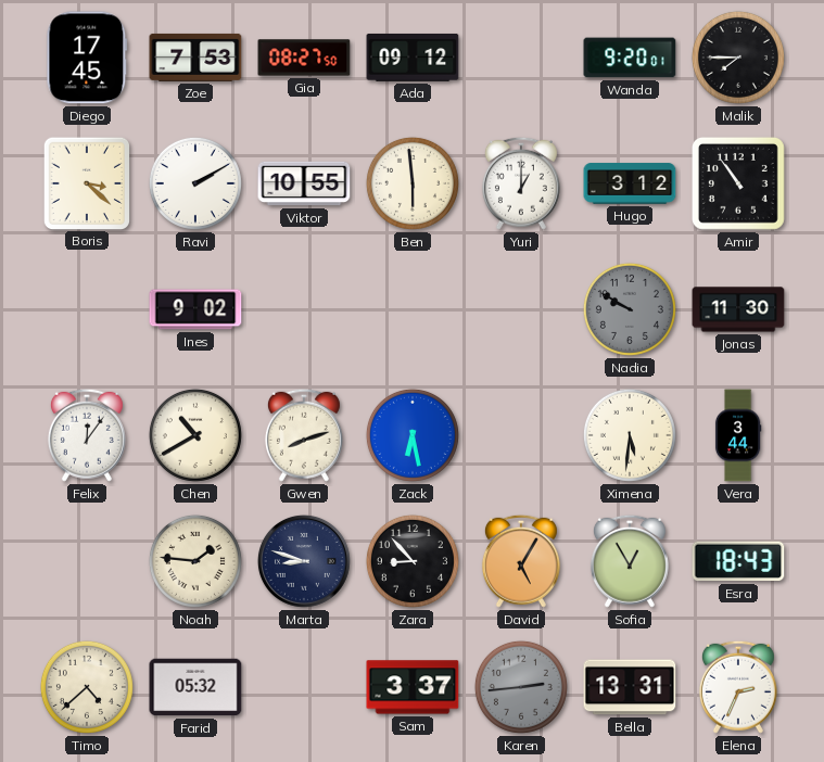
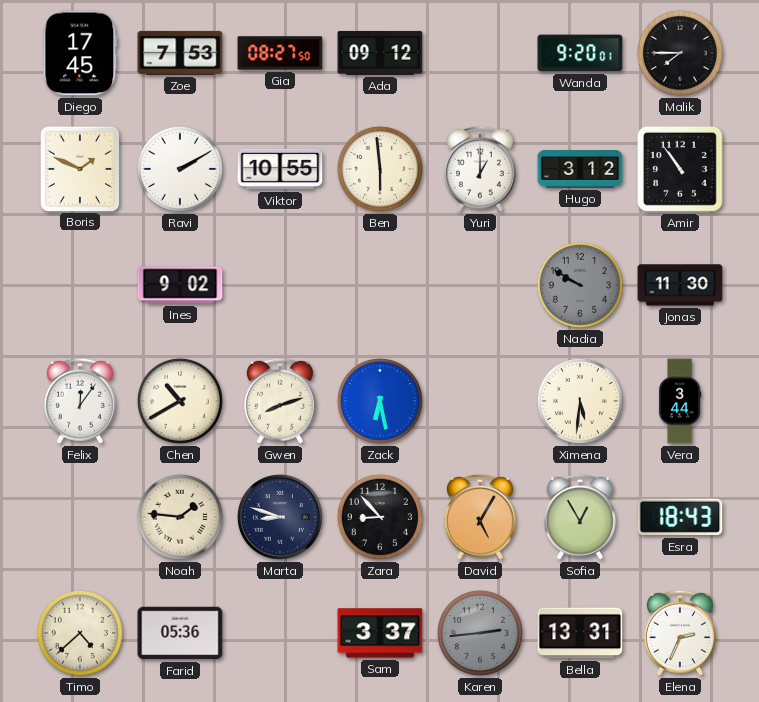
Boris: 3:22 -> 1:49
Farid: 05:32 -> 05:36
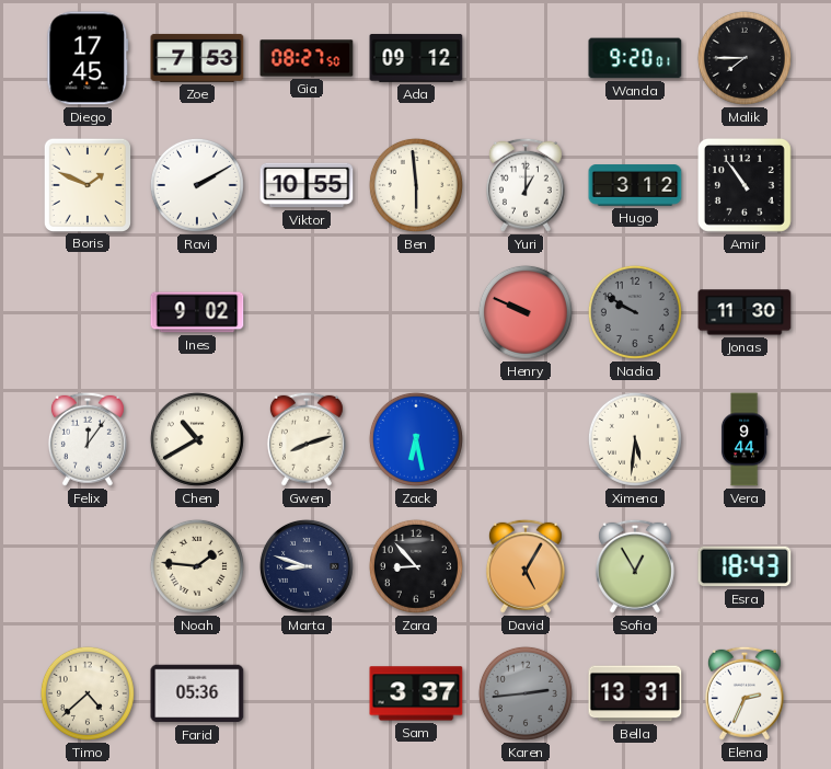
Henry: none -> 9:49
Vera: 3:44 -> 9:44
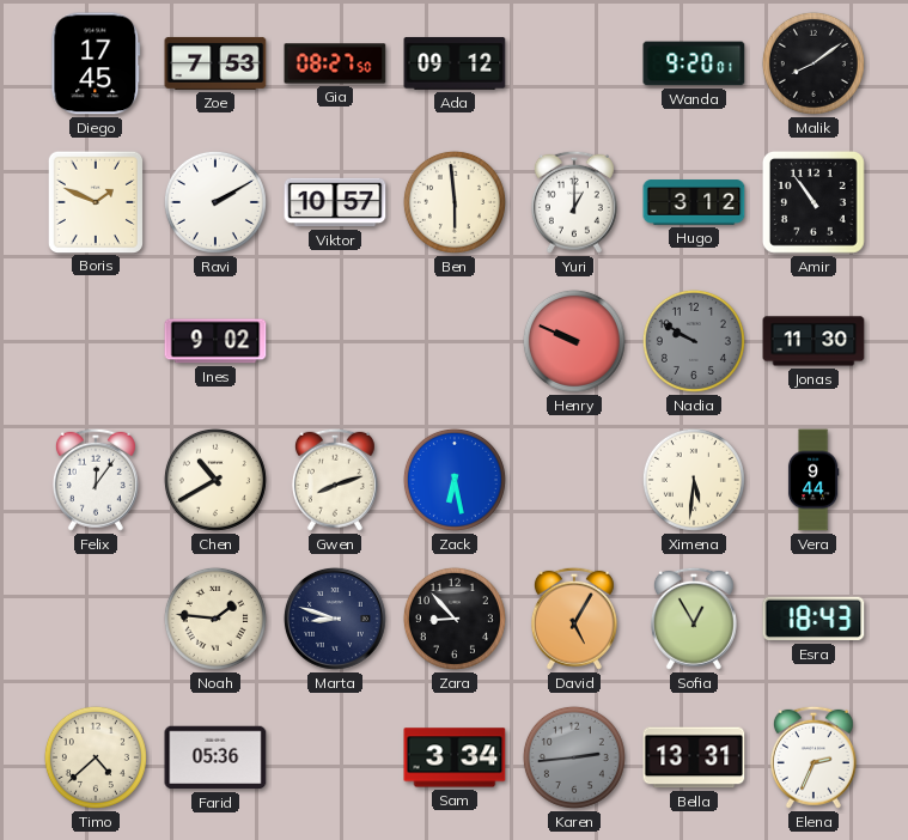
Malik: 7:45 -> 8:09
Viktor: 10:55 -> 10:57
Sam: 3:37 -> 3:34
